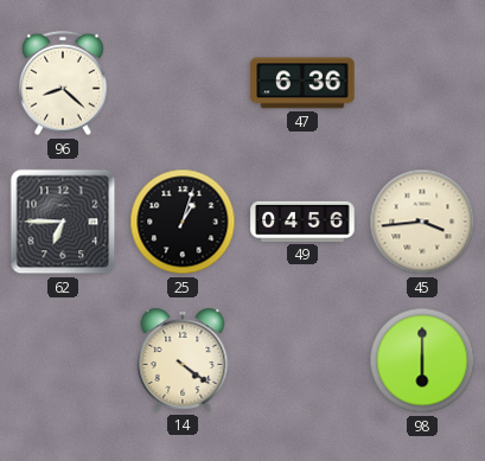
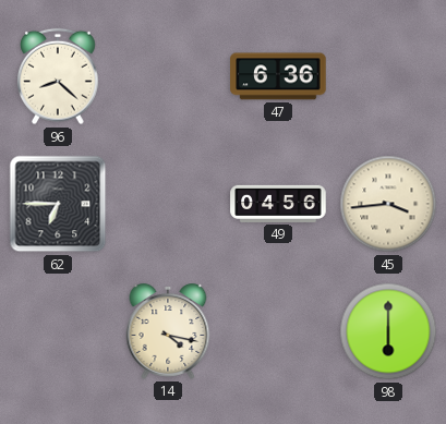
25: 1:03 -> none
14: 4:21 -> 4:17
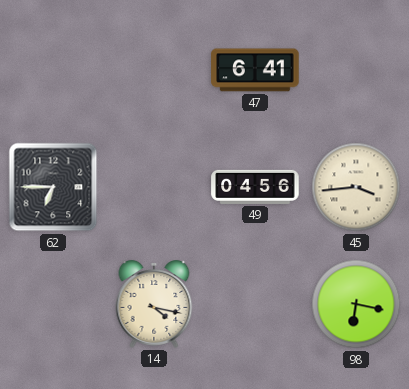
96: 8:22 -> none
47: 6:36 -> 6:41
98: 6:00 -> 6:17
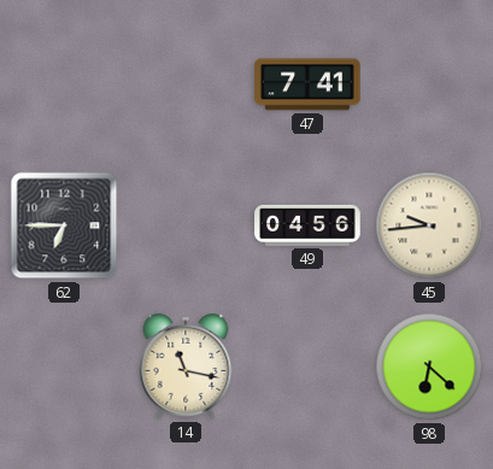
47: 6:41 -> 7:41
45: 3:44 -> 9:44
14: 4:17 -> 11:17
98: 6:17 -> 6:22
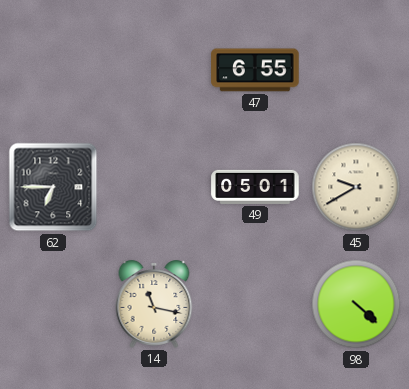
47: 7:41 -> 6:55
49: 04:56 -> 05:01
45: 9:44 -> 9:40
98: 6:22 -> 4:22
